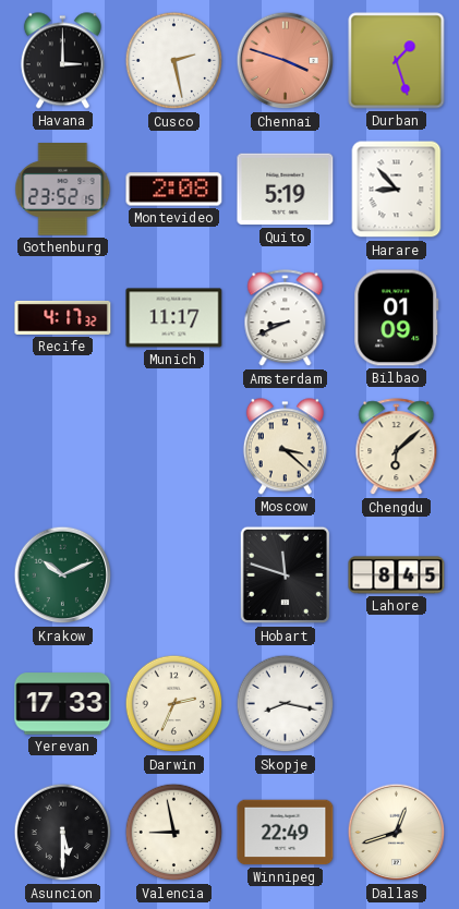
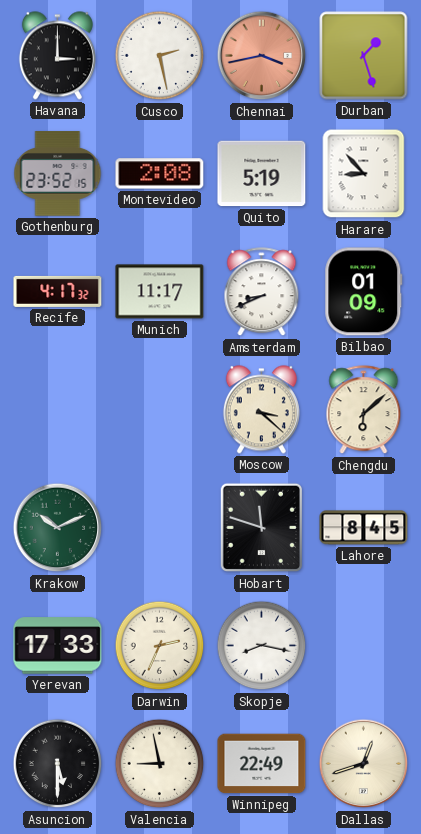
Chennai: 3:48 -> 3:43
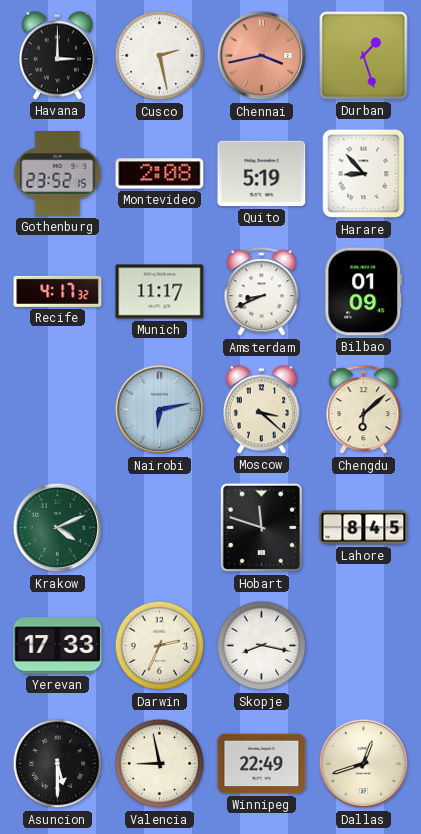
Nairobi: none -> 6:13
Krakow: 10:11 -> 4:11
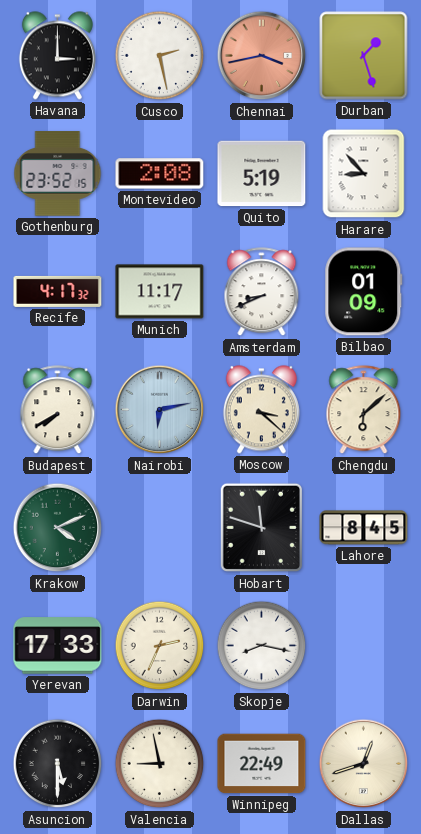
Budapest: none -> 7:40
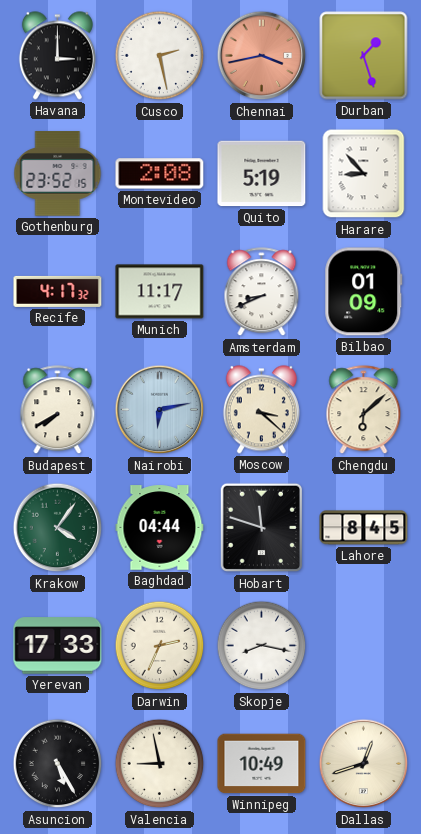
Krakow: 4:11 -> 4:06
Baghdad: none -> 04:44
Asuncion: 5:30 -> 5:25
Winnipeg: 22:49 -> 10:49
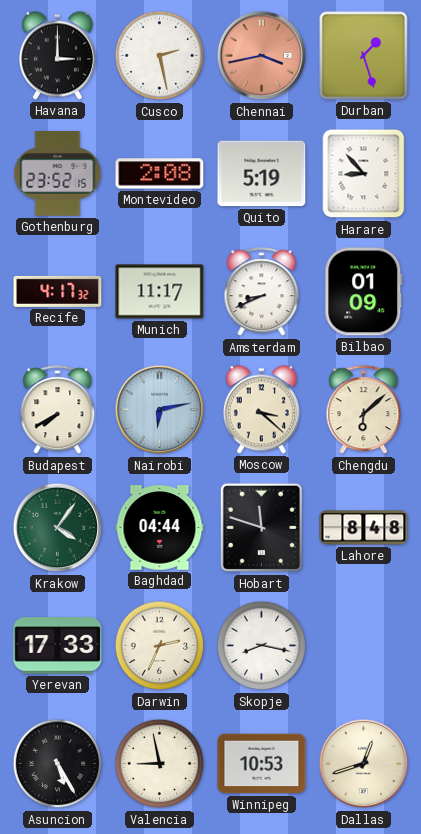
Lahore: 8:45 -> 8:48
Winnipeg: 10:49 -> 10:53
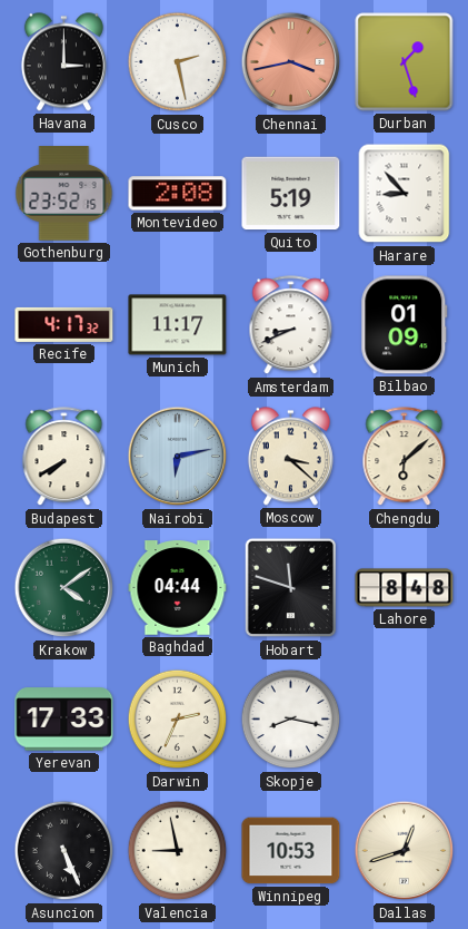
Krakow: 4:06 -> 4:09
Asuncion: 5:25 -> 5:26
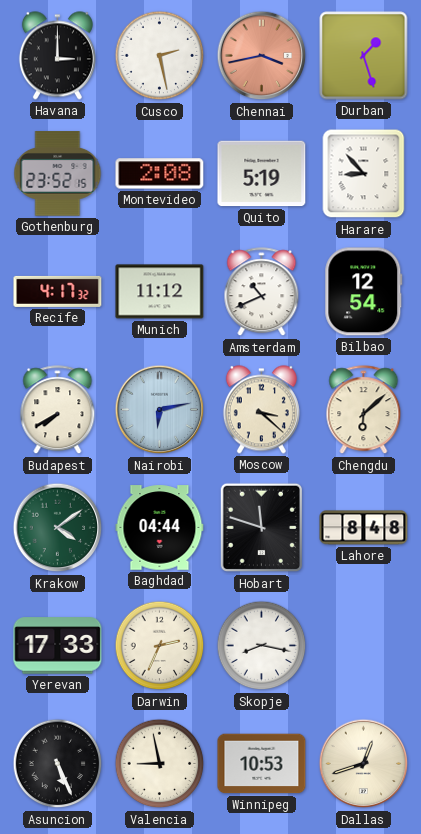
Munich: 11:17 -> 11:12
Amsterdam: 8:41 -> 10:41
Bilbao: 01:09 -> 12:54
